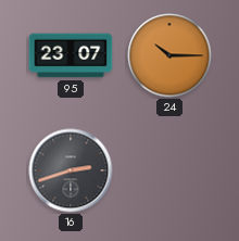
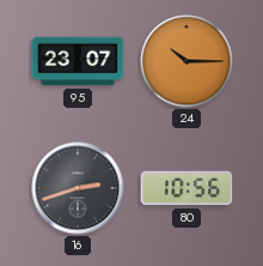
80: none -> 10:56
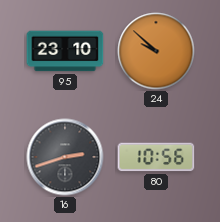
95: 23:07 -> 23:10
24: 10:15 -> 9:52
